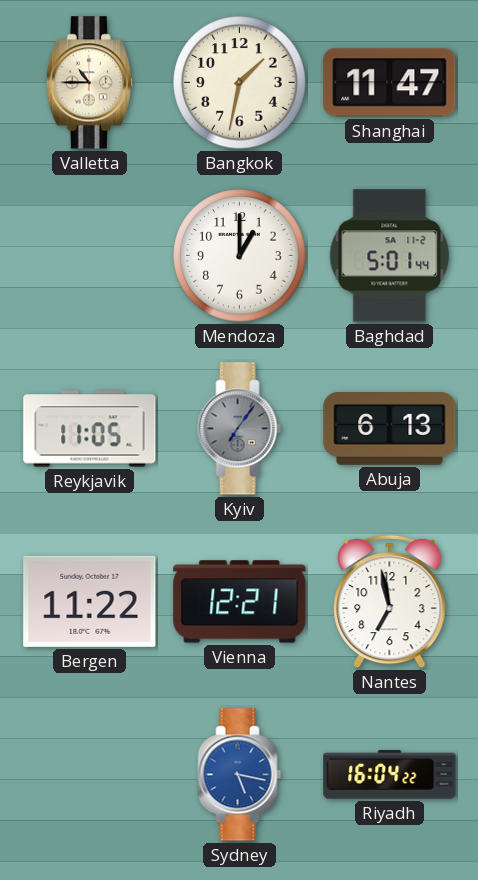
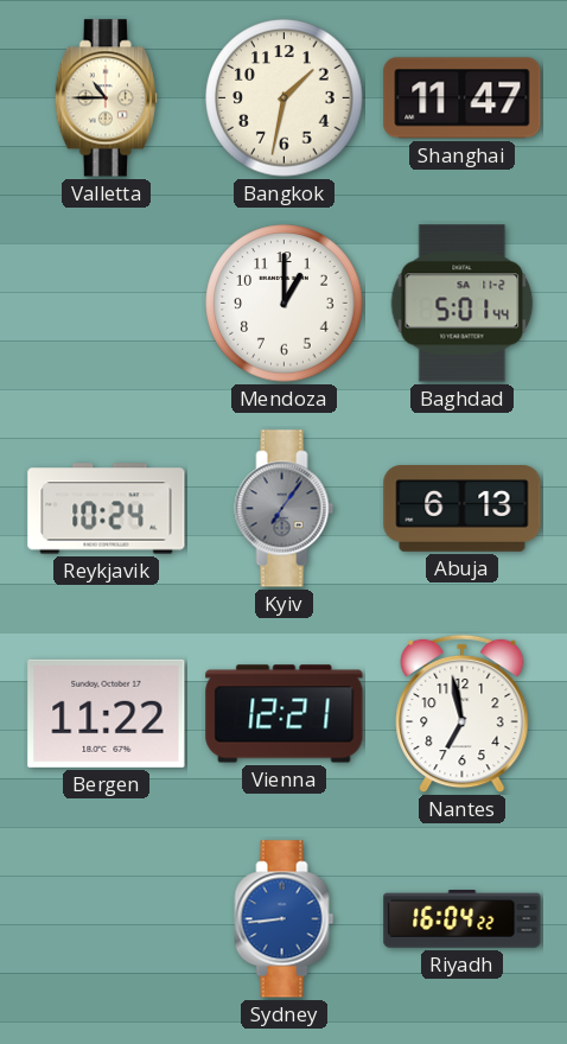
Reykjavik: 11:05 -> 10:24
Sydney: 5:17 -> 8:44
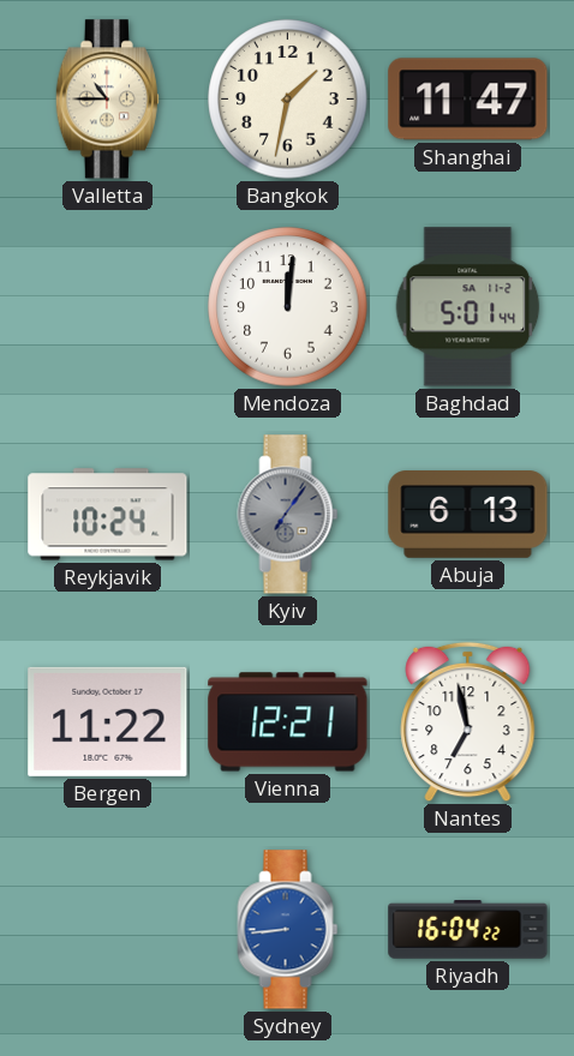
Mendoza: 1:00 -> 12:01
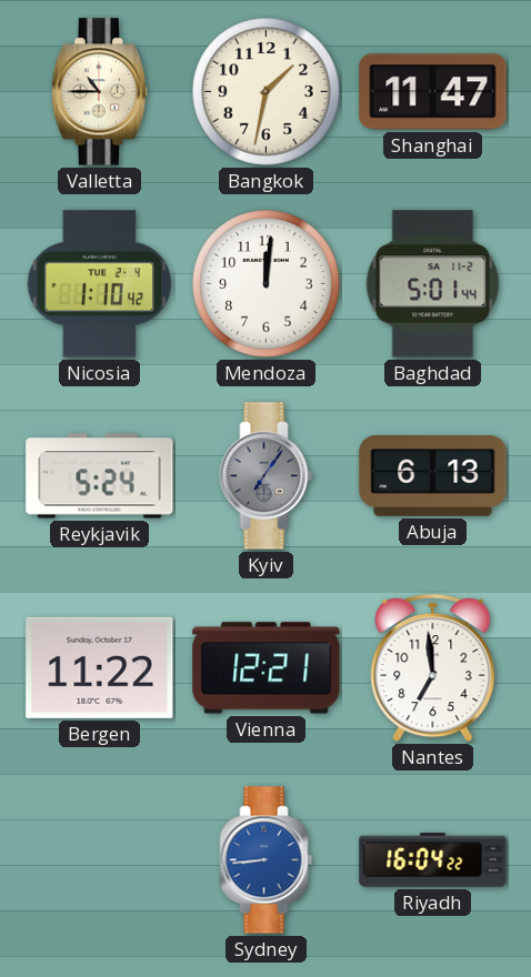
Nicosia: none -> 1:10
Reykjavik: 10:24 -> 5:24
Nantes: 6:58 -> 6:59
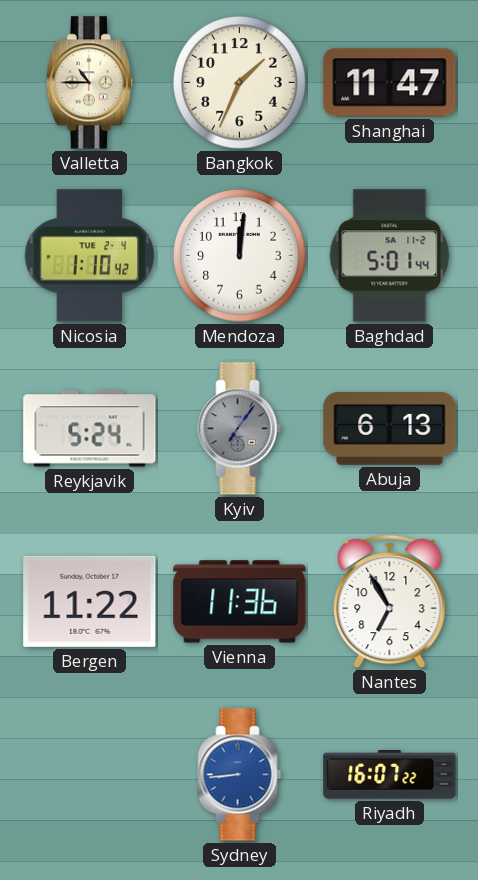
Bangkok: 1:32 -> 1:34
Vienna: 12:21 -> 11:36
Nantes: 6:59 -> 6:55
Riyadh: 16:04 -> 16:07
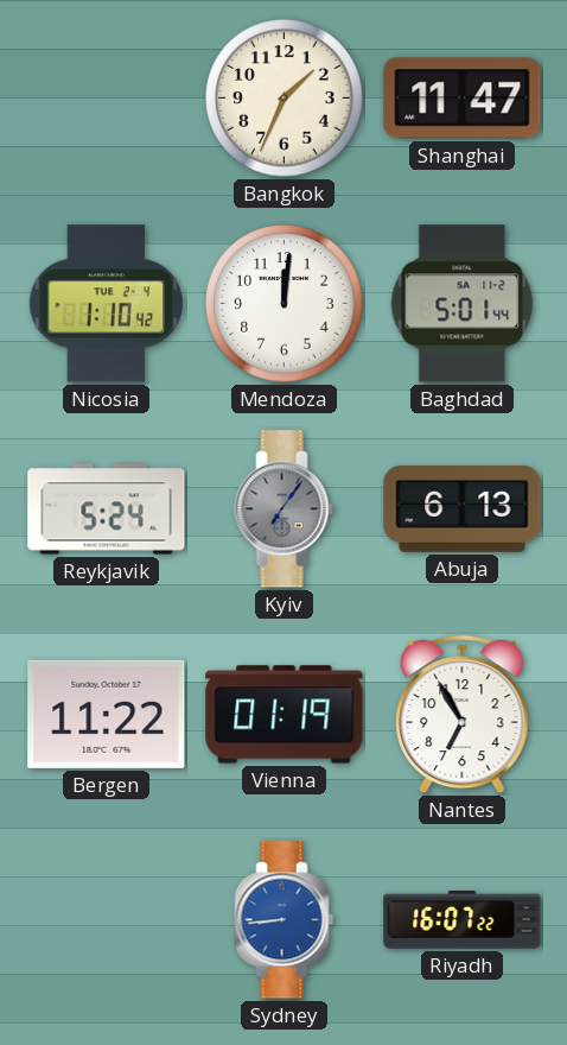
Valletta: 10:45 -> none
Vienna: 11:36 -> 01:19
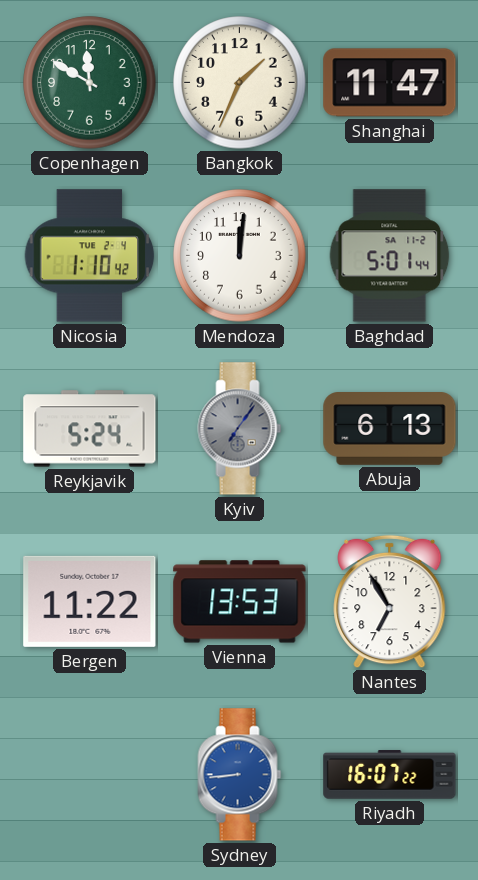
Copenhagen: none -> 11:50
Vienna: 01:19 -> 13:53
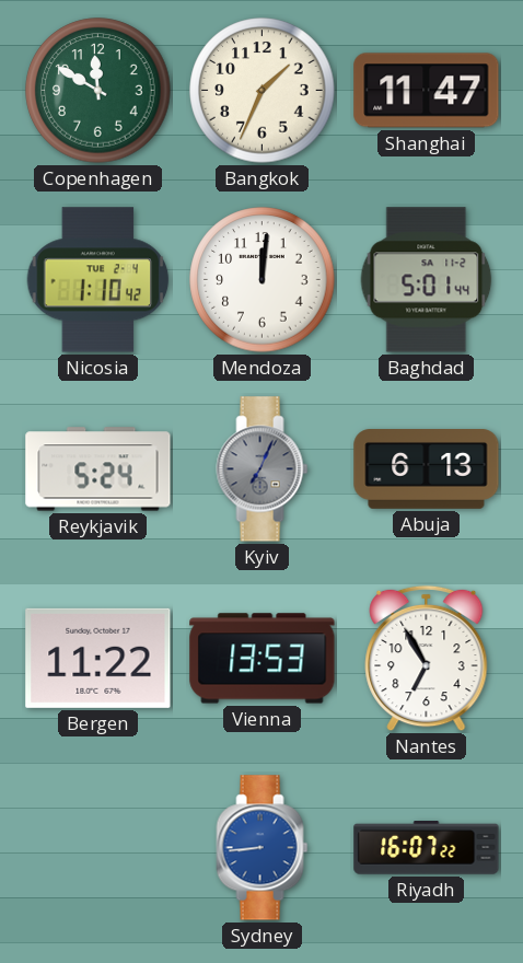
Kyiv: 7:06 -> 7:04
